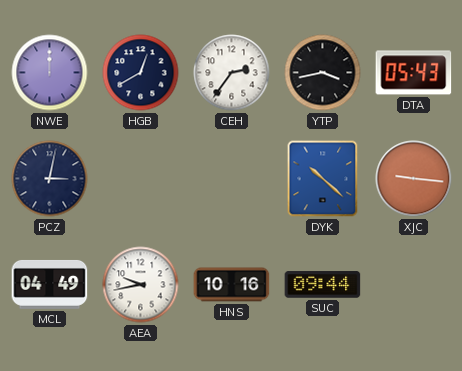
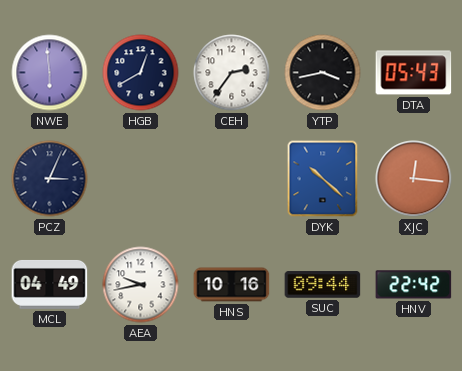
NWE: 12:00 -> 5:59
PCZ: 3:02 -> 3:04
XJC: 9:16 -> 12:16
HNV: none -> 22:42
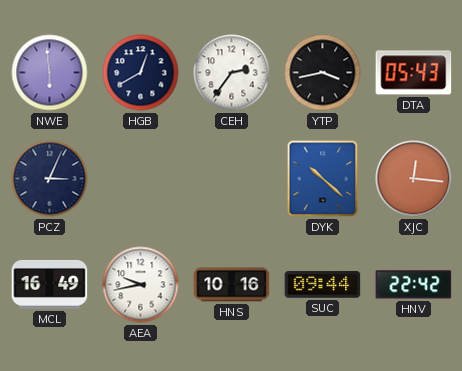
MCL: 04:49 -> 16:49
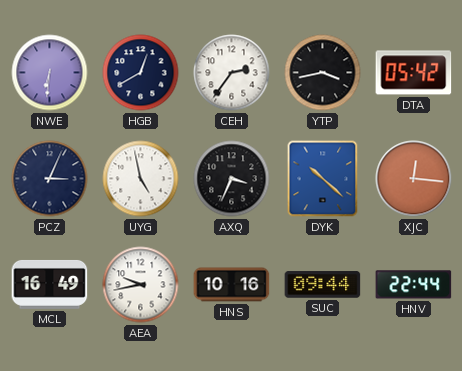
NWE: 5:59 -> 6:31
DTA: 05:43 -> 05:42
UYG: none -> 4:58
AXQ: none -> 3:34
HNV: 22:42 -> 22:44
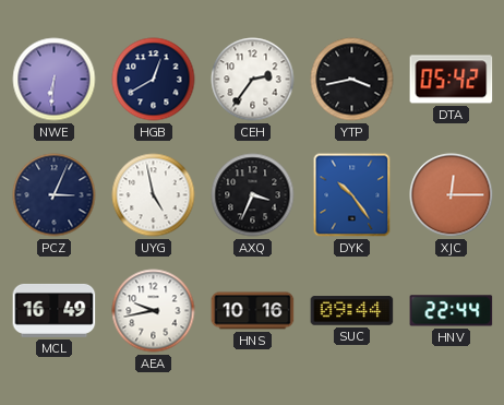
DYK: 10:22 -> 10:24
XJC: 12:16 -> 12:15
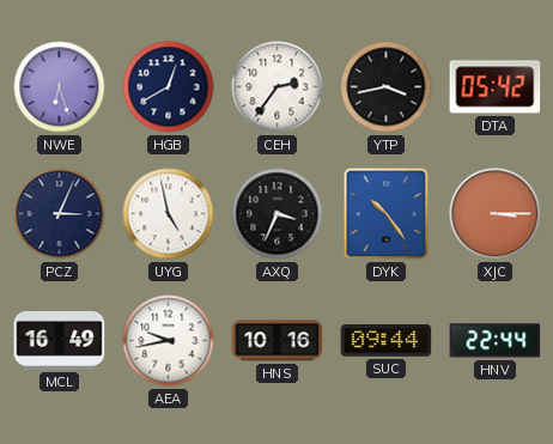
NWE: 6:31 -> 6:27
XJC: 12:15 -> 3:15
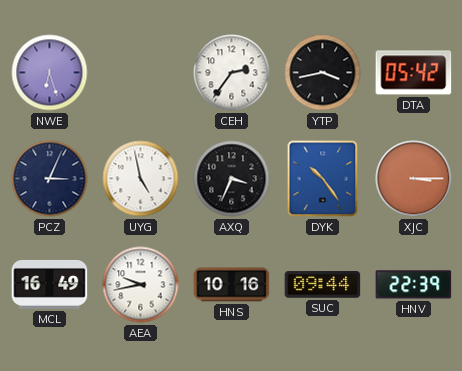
HGB: 12:40 -> none
HNV: 22:44 -> 22:39
